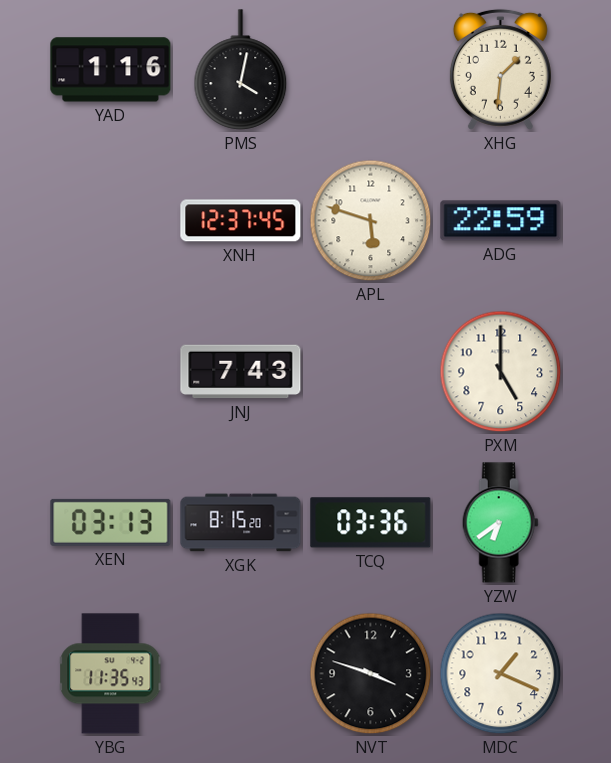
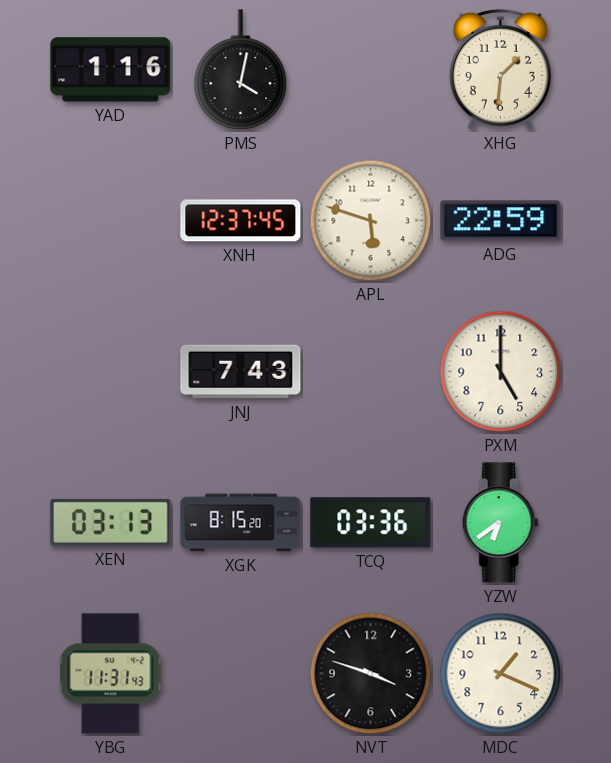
YBG: 11:35 -> 11:31
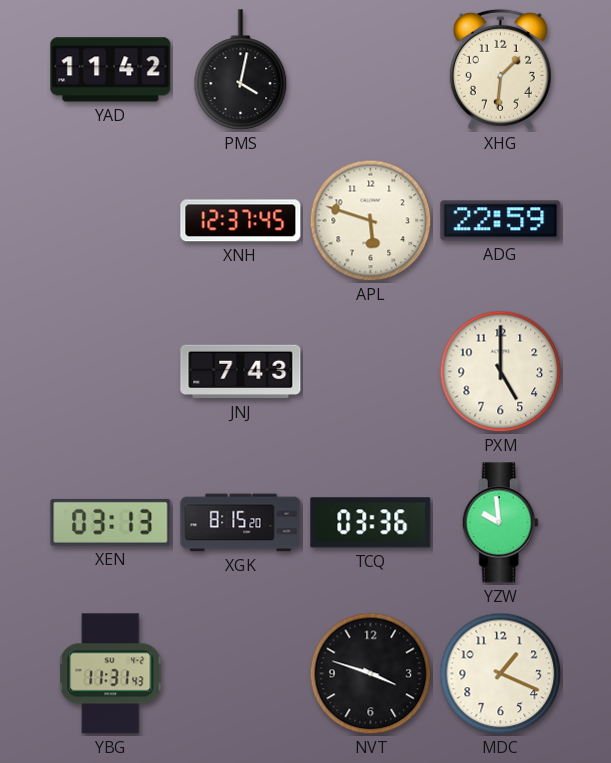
YAD: 1:16 -> 11:42
YZW: 6:39 -> 9:59
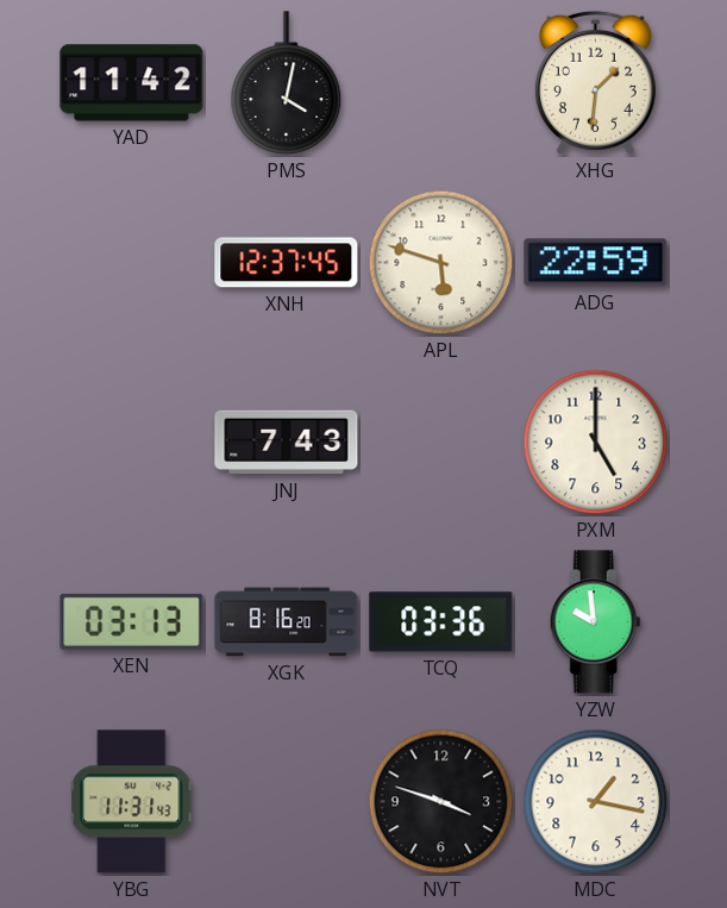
XGK: 8:15 -> 8:16
MDC: 1:19 -> 1:17
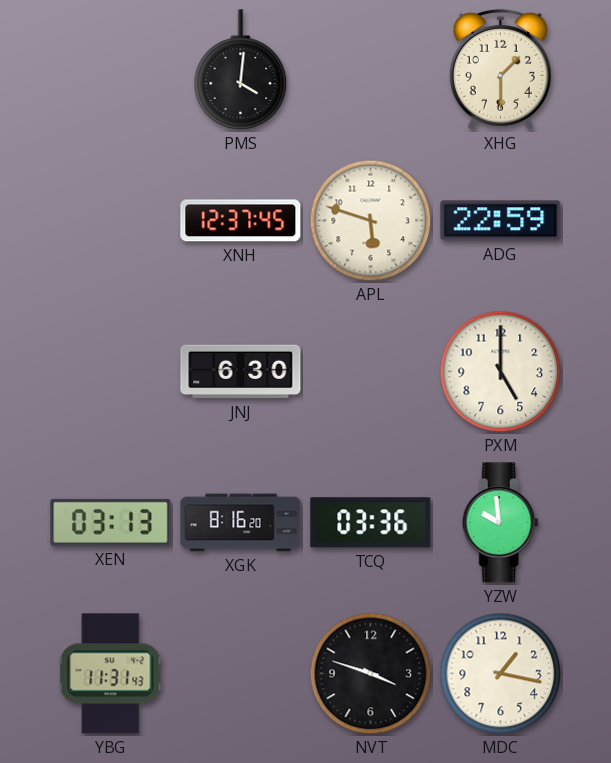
YAD: 11:42 -> none
PMS: 4:02 -> 4:01
XHG: 1:31 -> 1:30
JNJ: 7:43 -> 6:30
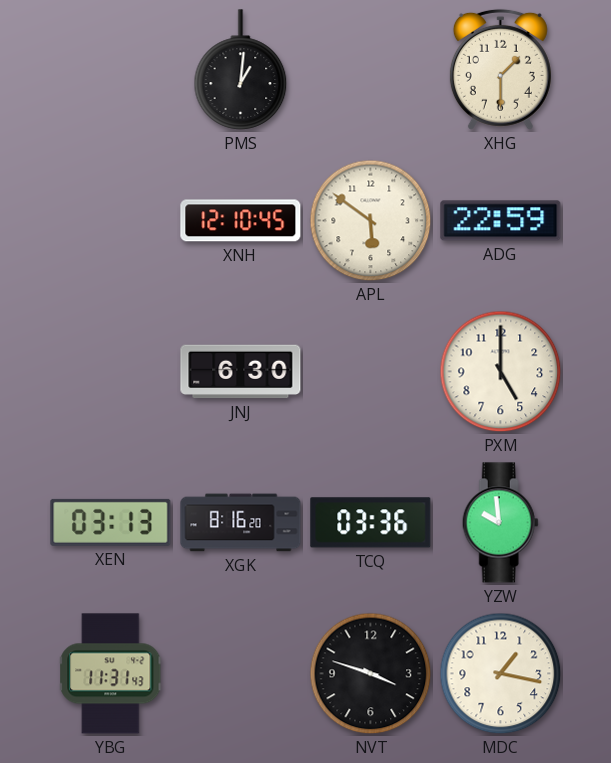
PMS: 4:01 -> 1:01
XNH: 12:37 -> 12:10
APL: 5:48 -> 5:51
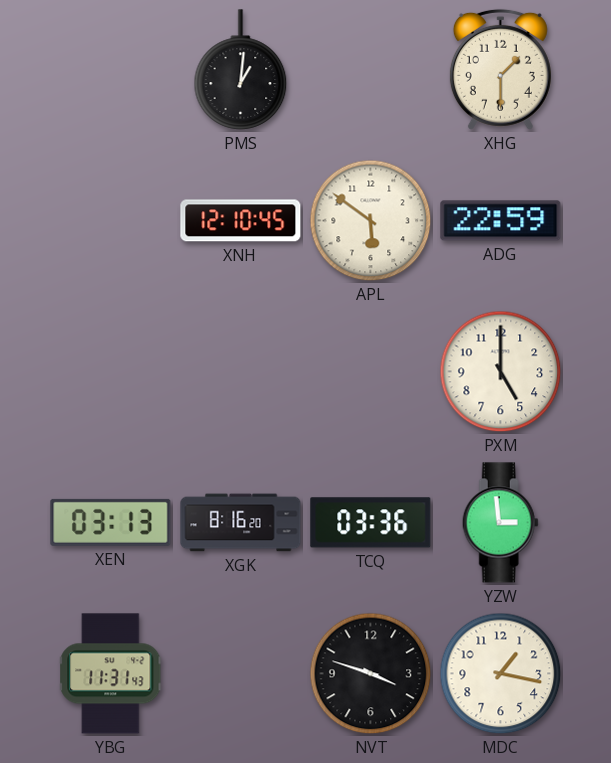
JNJ: 6:30 -> none
YZW: 9:59 -> 2:59
